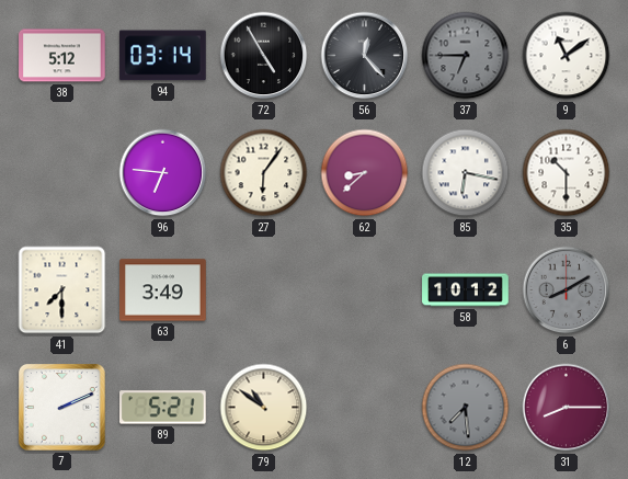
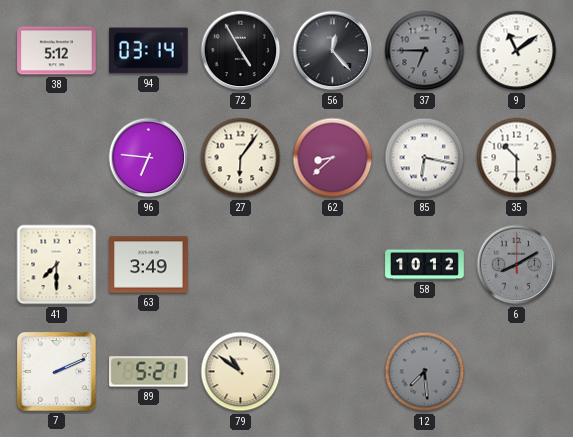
31: 8:15 -> none
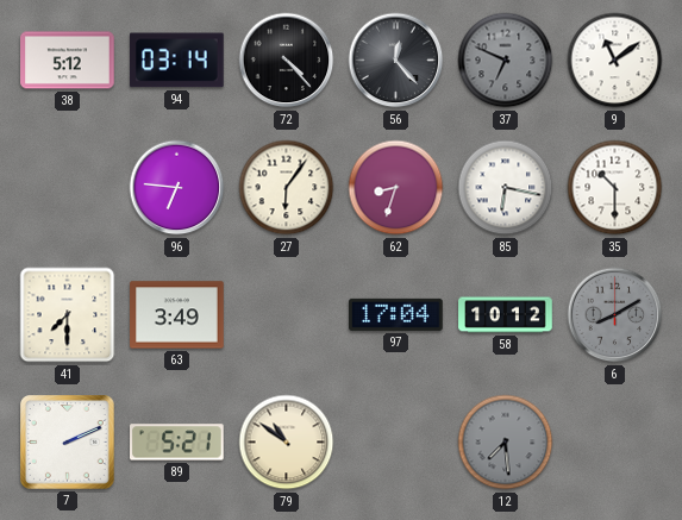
72: 4:55 -> 4:23
37: 6:45 -> 6:49
62: 8:38 -> 8:33
97: none -> 17:04
